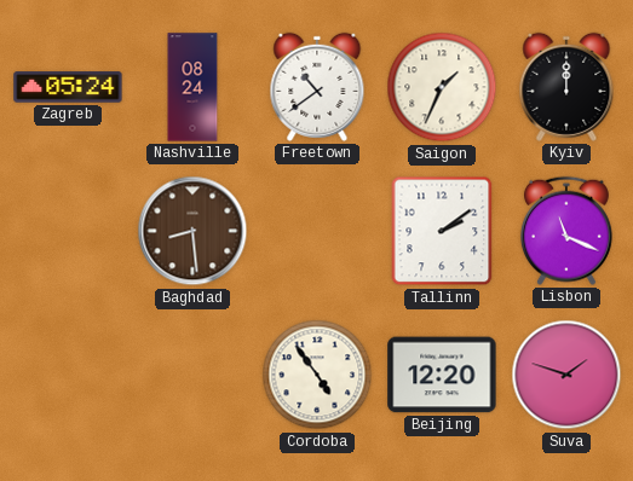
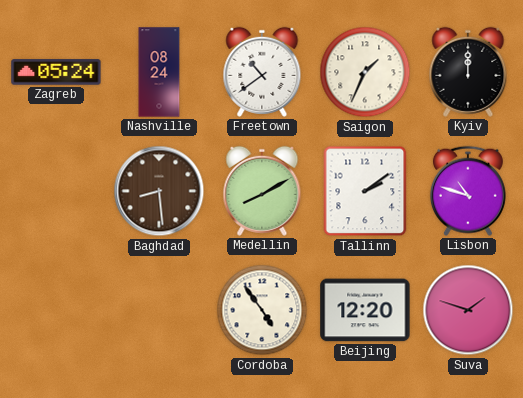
Medellin: none -> 8:10
Lisbon: 11:19 -> 10:48
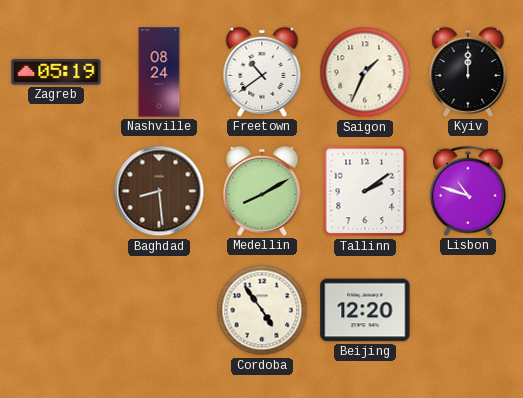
Zagreb: 05:24 -> 05:19
Suva: 1:48 -> none
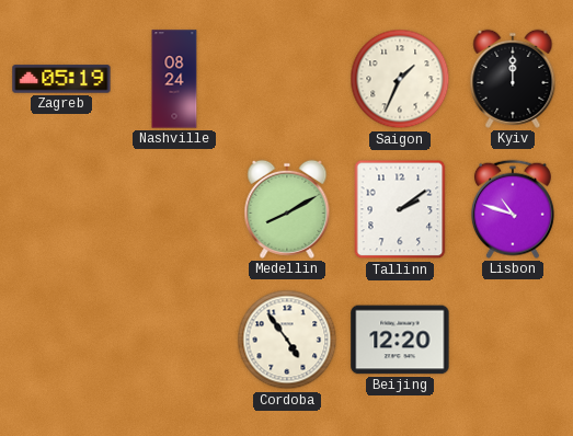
Freetown: 10:39 -> none
Baghdad: 8:29 -> none
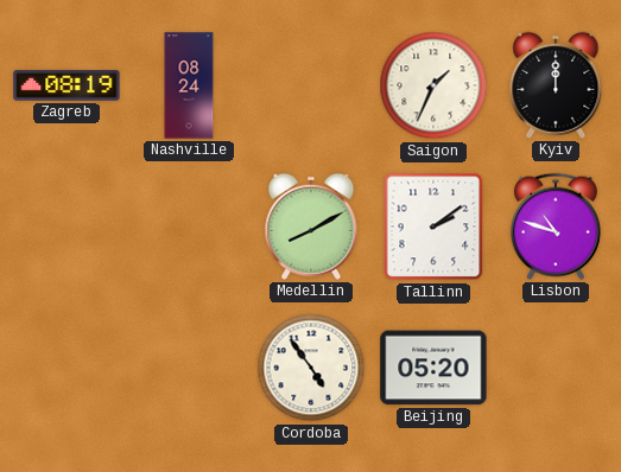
Zagreb: 05:19 -> 08:19
Beijing: 12:20 -> 05:20
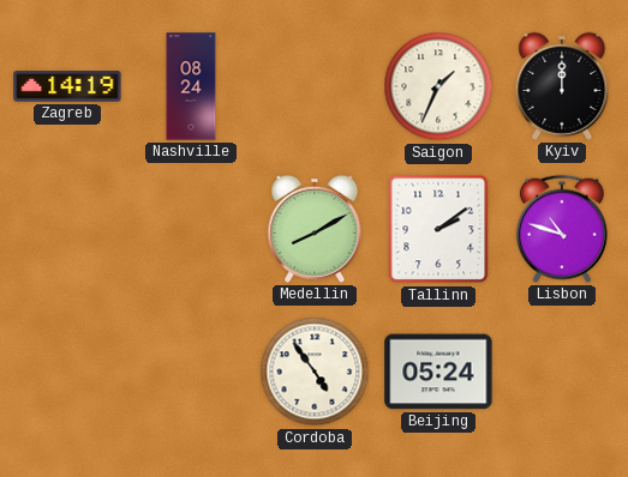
Zagreb: 08:19 -> 14:19
Beijing: 05:20 -> 05:24
